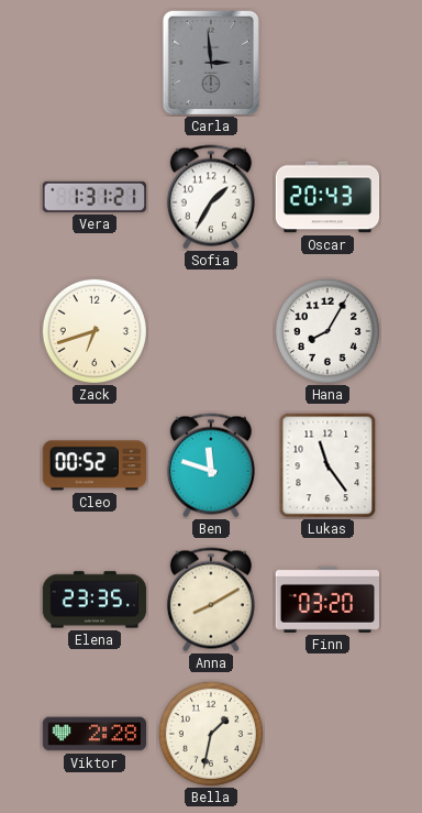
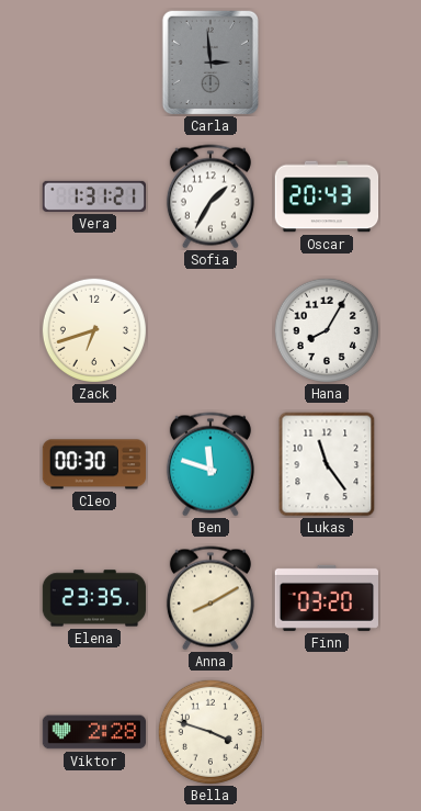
Cleo: 00:52 -> 00:30
Bella: 1:32 -> 3:48
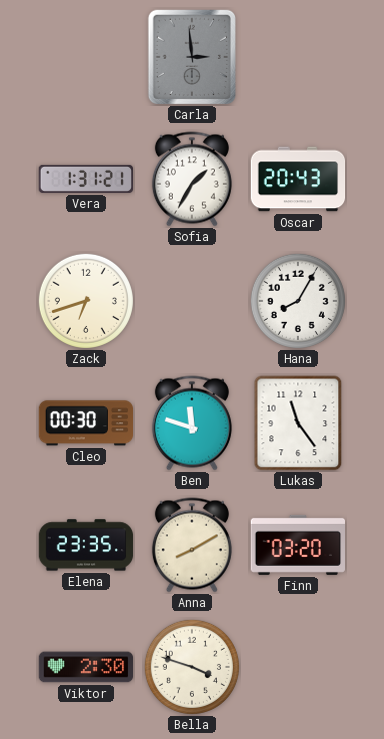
Viktor: 2:28 -> 2:30
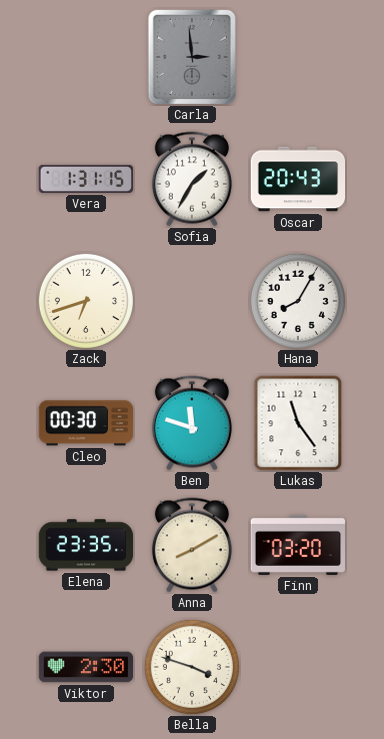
Vera: 1:31:21 -> 1:31:15
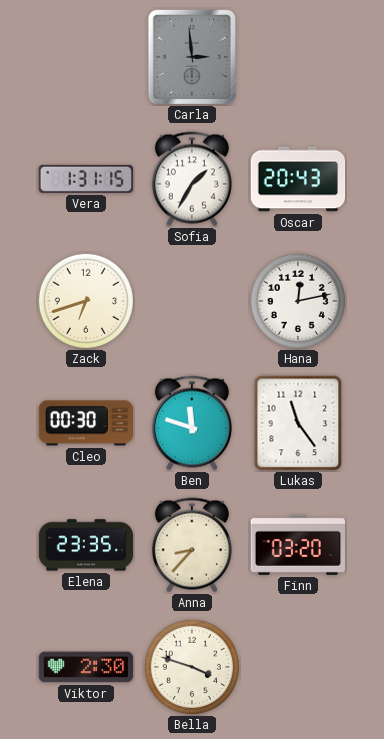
Hana: 8:05 -> 12:13
Anna: 8:10 -> 8:37
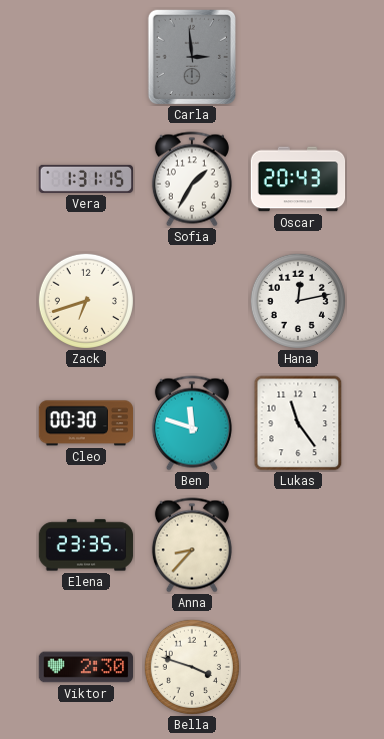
Finn: 03:20 -> none
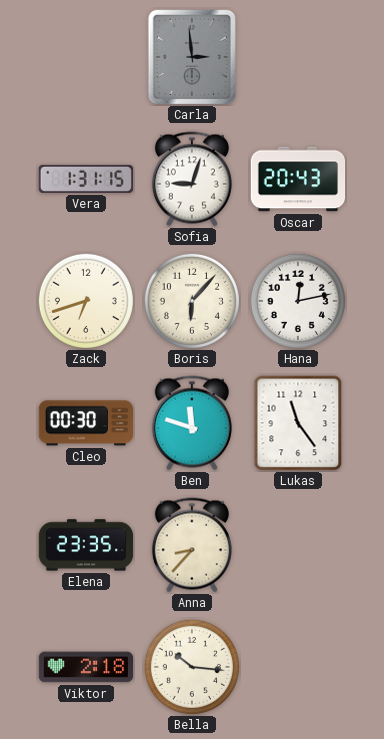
Sofia: 1:35 -> 9:03
Boris: none -> 6:07
Viktor: 2:30 -> 2:18
Bella: 3:48 -> 10:16
